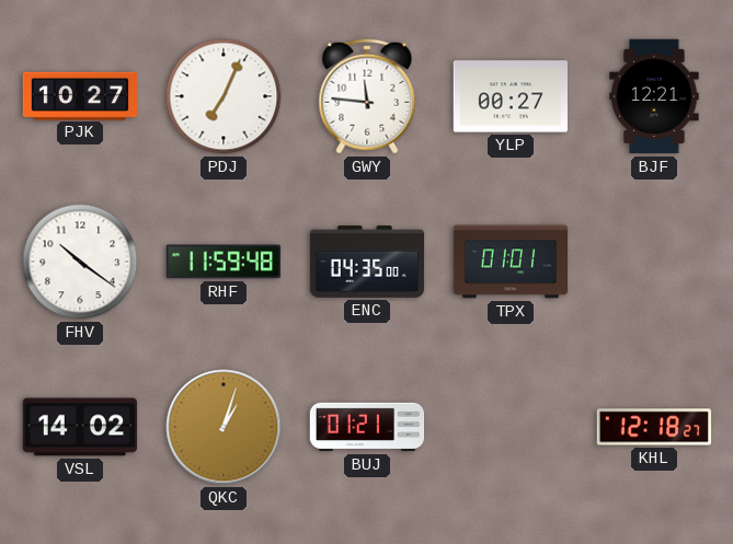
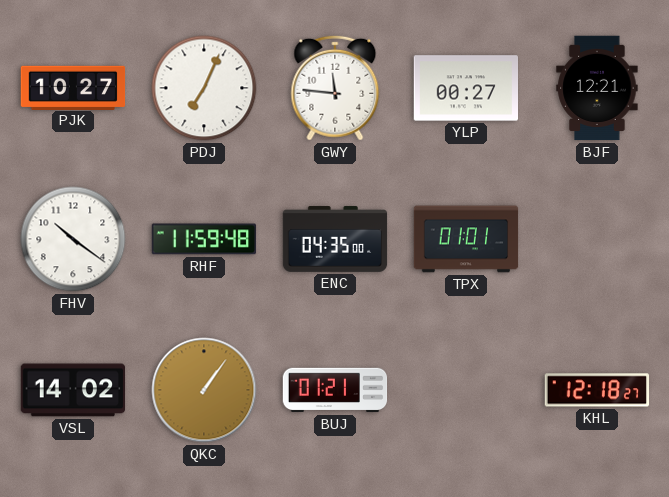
QKC: 1:03 -> 1:06
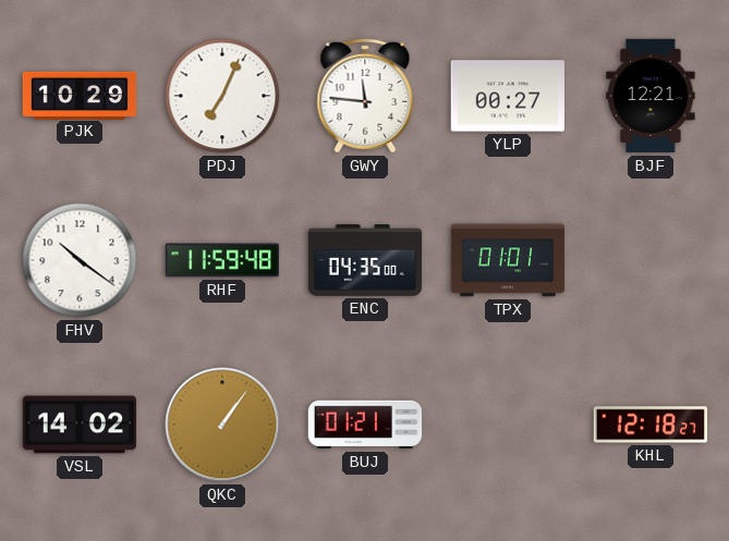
PJK: 10:27 -> 10:29
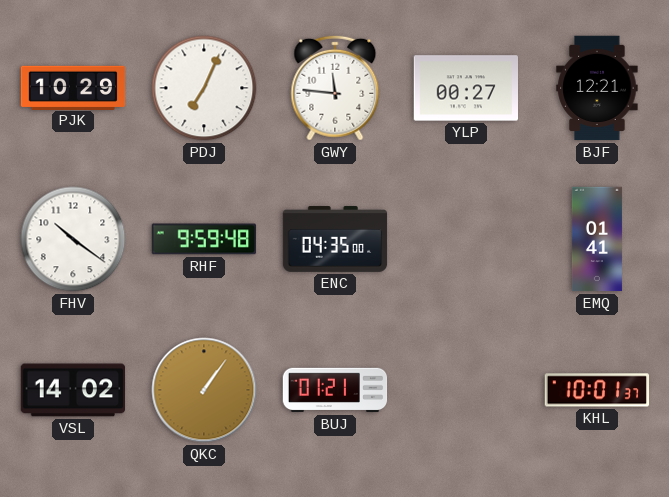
RHF: 11:59 -> 9:59
TPX: 01:01 -> none
EMQ: none -> 01:41
KHL: 12:18 -> 10:01
